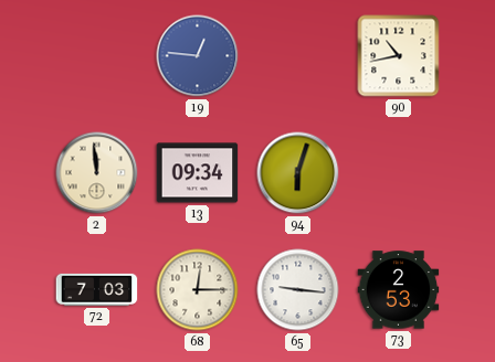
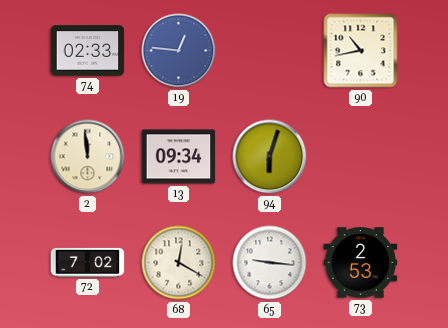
74: none -> 02:33
72: 7:03 -> 7:02
68: 12:15 -> 12:20
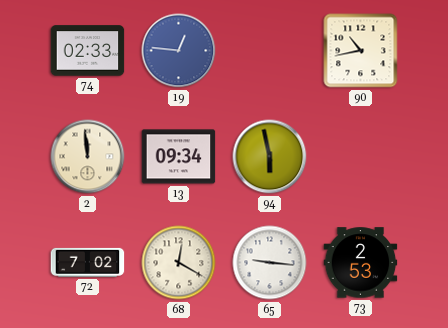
94: 6:03 -> 5:58
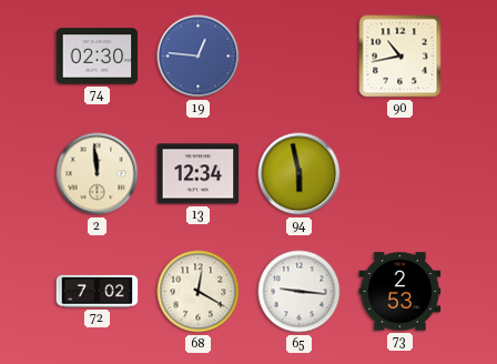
74: 02:33 -> 02:30
13: 09:34 -> 12:34
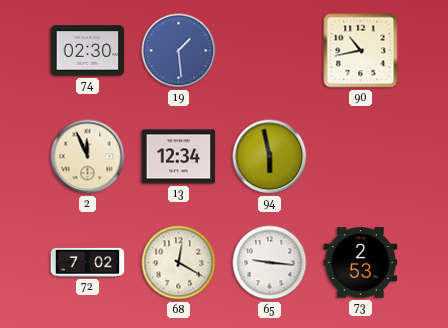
19: 12:46 -> 1:29
2: 11:59 -> 11:56
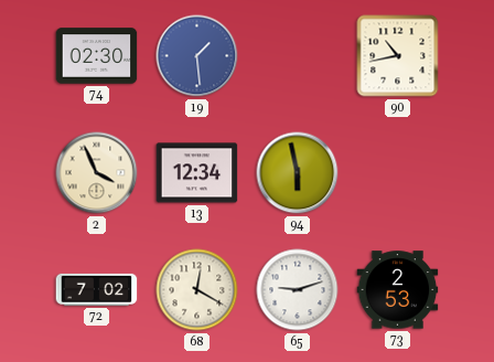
2: 11:56 -> 3:56
65: 9:16 -> 9:12
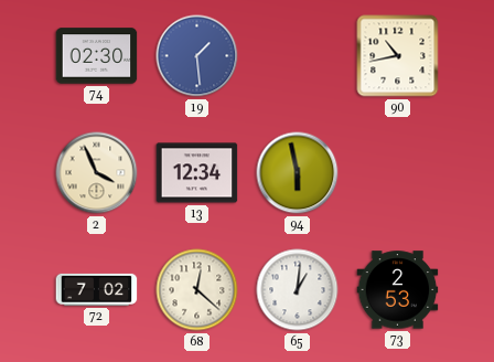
68: 12:20 -> 12:22
65: 9:12 -> 1:01
